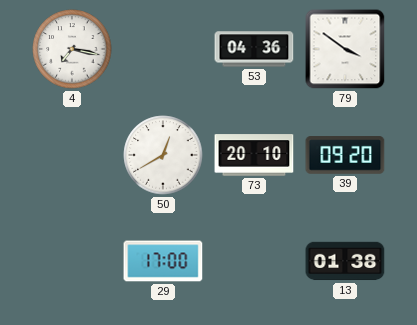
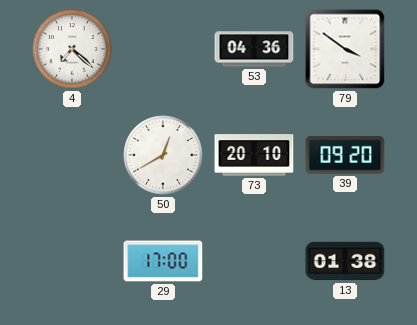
4: 7:17 -> 7:22
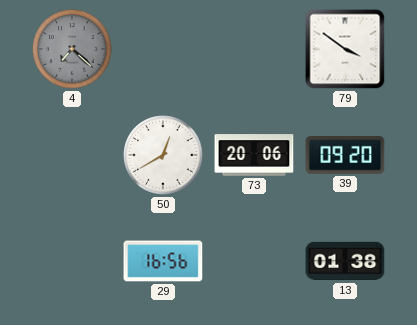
4 dial: white -> grey
53: 04:36 -> none
73: 20:10 -> 20:06
29: 17:00 -> 16:56
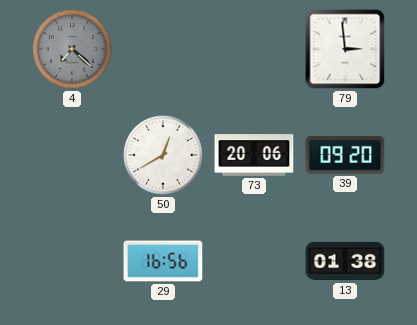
79: 3:51 -> 2:59
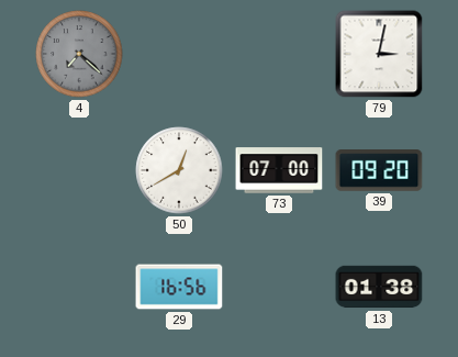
79: 2:59 -> 3:02
73: 20:06 -> 07:00
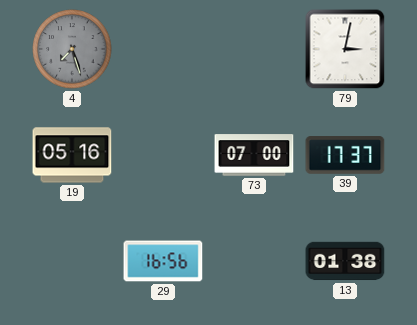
4: 7:22 -> 7:27
19: none -> 05:16
50: 12:40 -> none
39: 09:20 -> 17:37
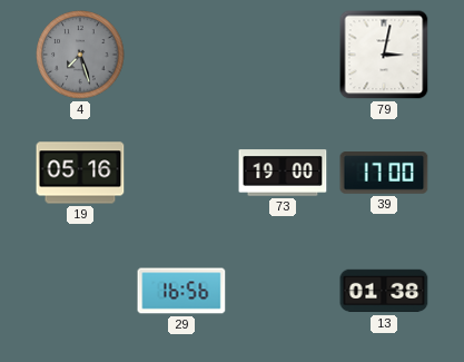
73: 07:00 -> 19:00
39: 17:37 -> 17:00
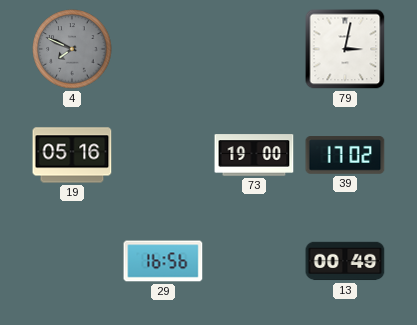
4: 7:27 -> 7:49
39: 17:00 -> 17:02
13: 01:38 -> 00:49
